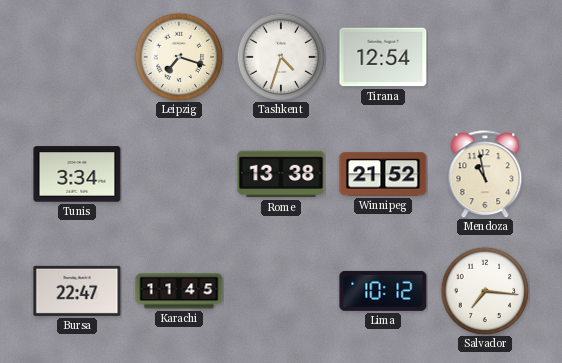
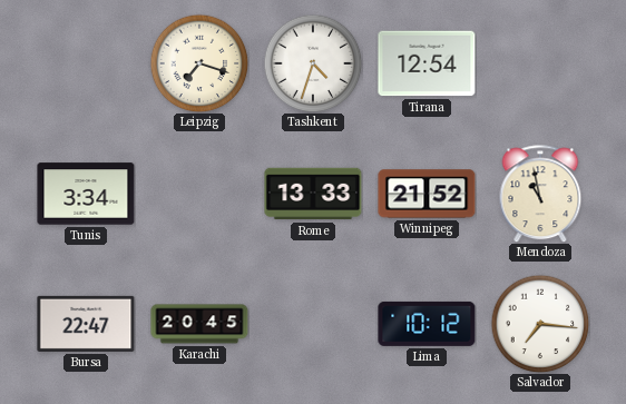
Rome: 13:38 -> 13:33
Karachi: 11:45 -> 20:45
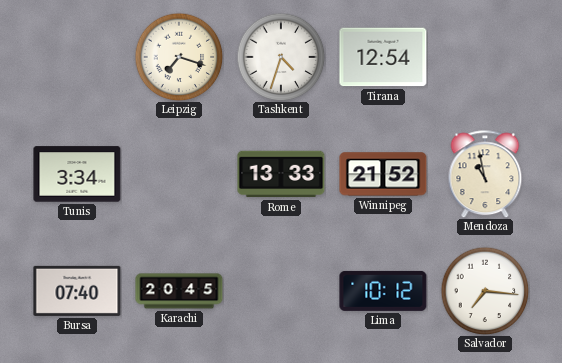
Bursa: 22:47 -> 07:40
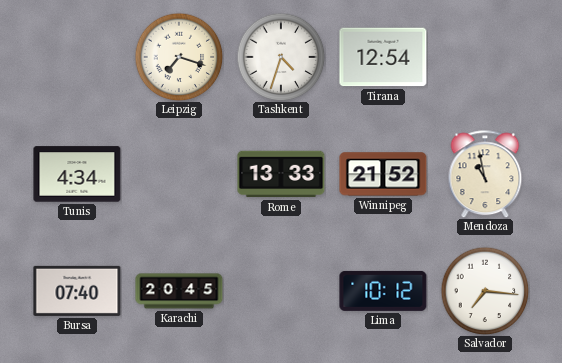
Tunis: 3:34 -> 4:34
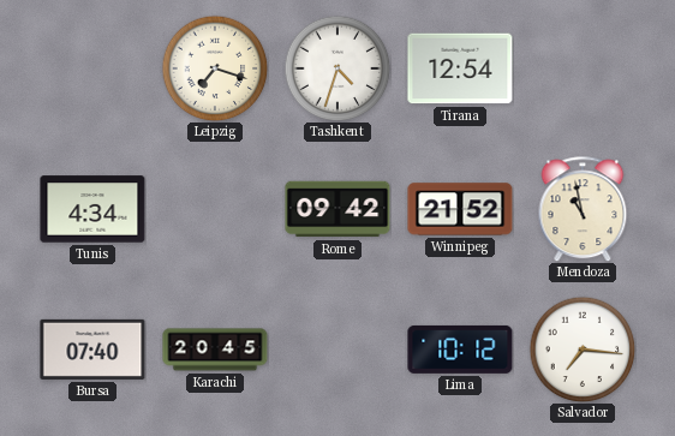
Rome: 13:33 -> 09:42
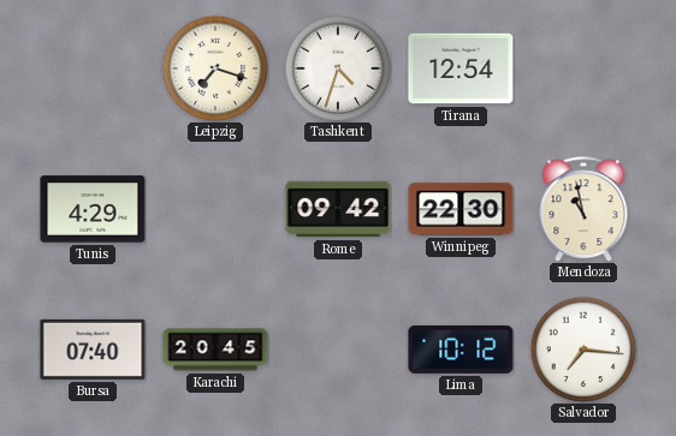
Tunis: 4:34 -> 4:29
Winnipeg: 21:52 -> 22:30
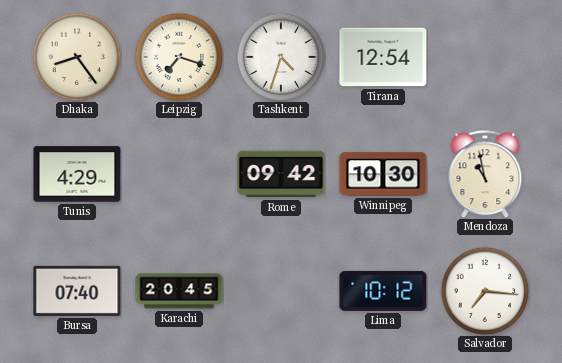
Dhaka: none -> 8:24
Winnipeg: 22:30 -> 10:30
